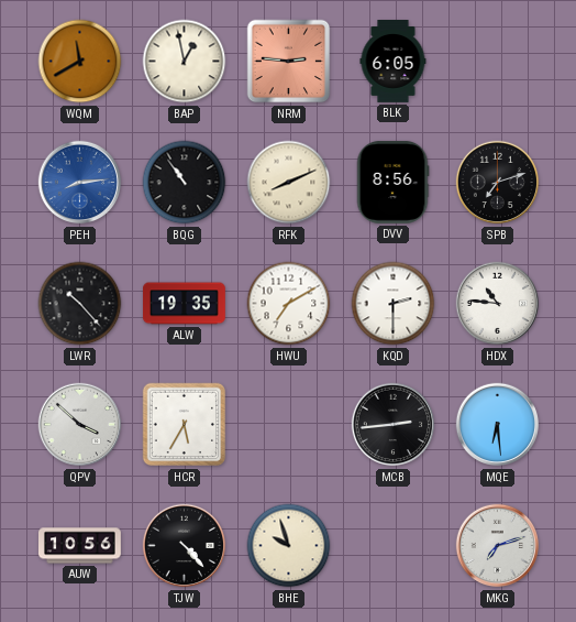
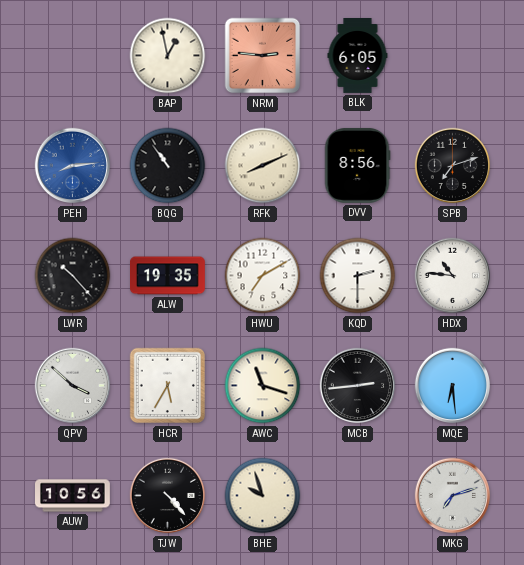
WQM: 11:40 -> none
AWC: none -> 11:18
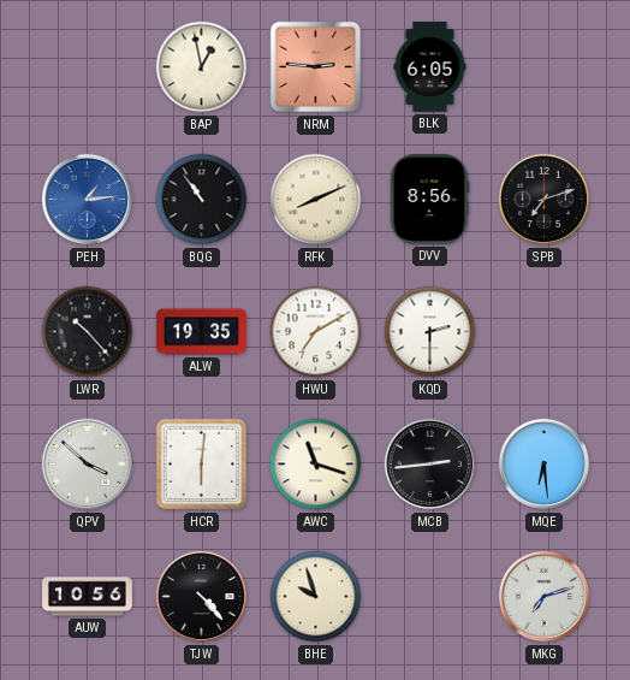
PEH: 8:14 -> 1:14
HDX: 10:46 -> none
HCR: 5:35 -> 6:01
